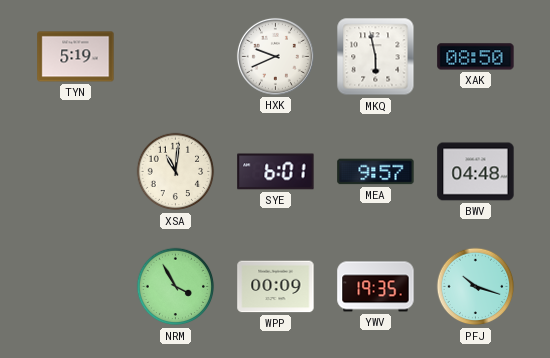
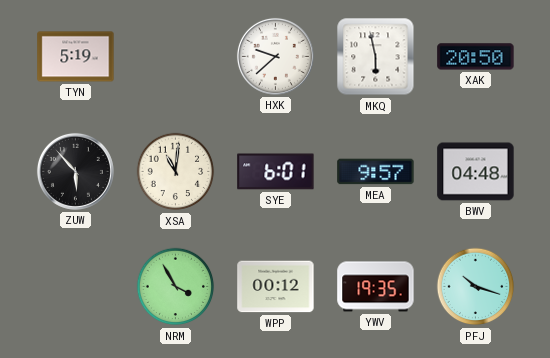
HXK: 9:41 -> 9:38
XAK: 08:50 -> 20:50
ZUW: none -> 5:53
WPP: 00:09 -> 00:12
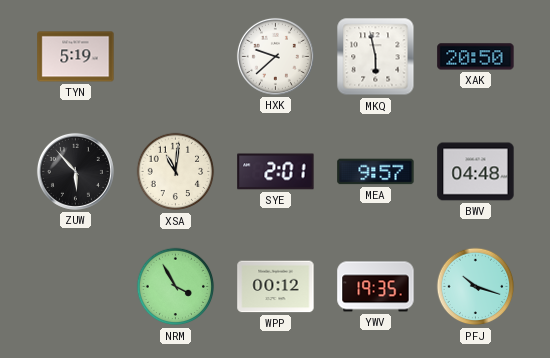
SYE: 6:01 -> 2:01
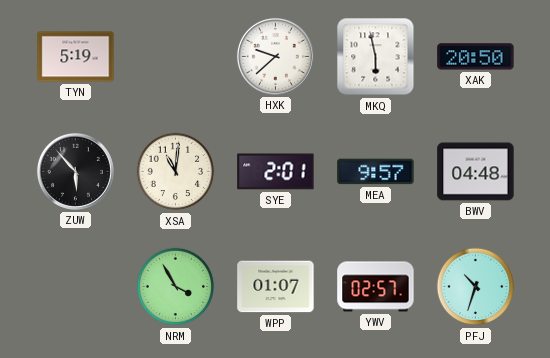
WPP: 00:12 -> 01:07
YWV: 19:35 -> 02:57
PFJ: 10:18 -> 10:33
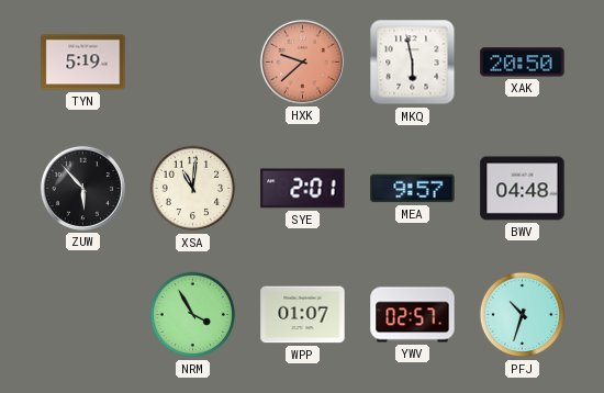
HXK dial: white -> salmon
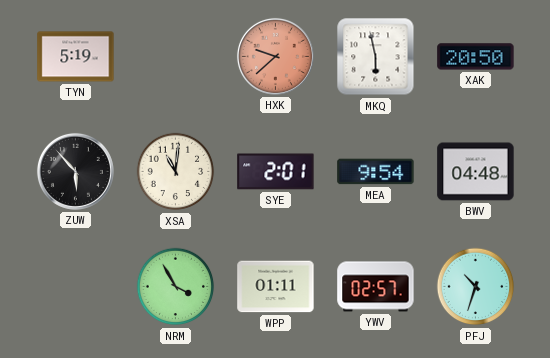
MEA: 9:57 -> 9:54
WPP: 01:07 -> 01:11
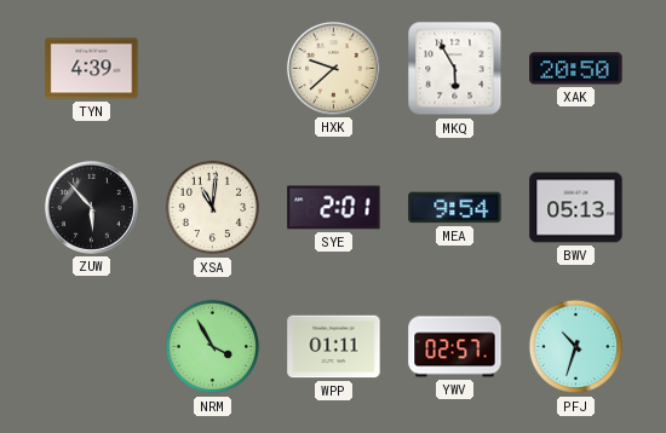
TYN: 5:19 -> 4:39
HXK dial: salmon -> cream
MKQ: 5:58 -> 5:55
BWV: 04:48 -> 05:13
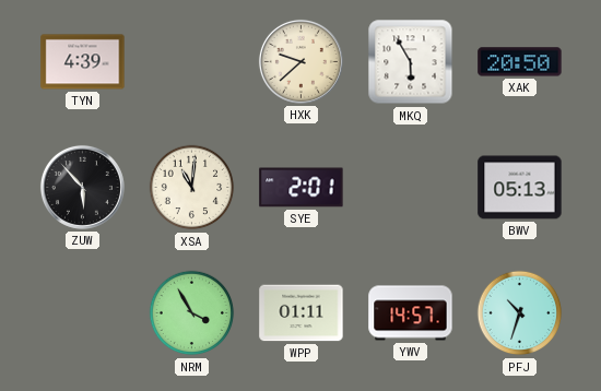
MEA: 9:54 -> none
YWV: 02:57 -> 14:57
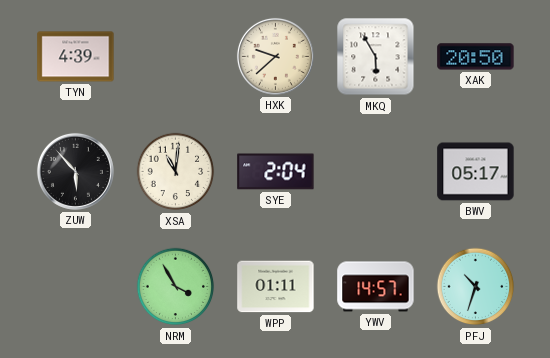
SYE: 2:01 -> 2:04
BWV: 05:13 -> 05:17
